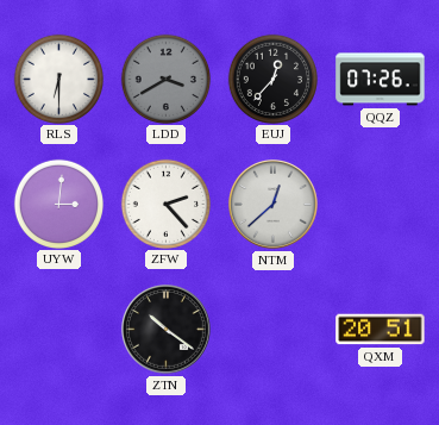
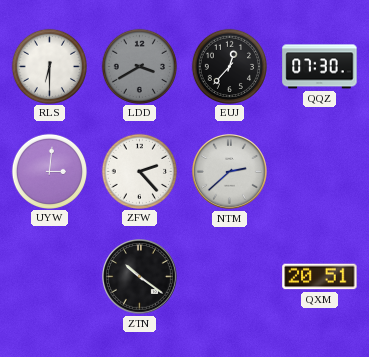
QQZ: 07:26 -> 07:30
NTM: 12:38 -> 2:38
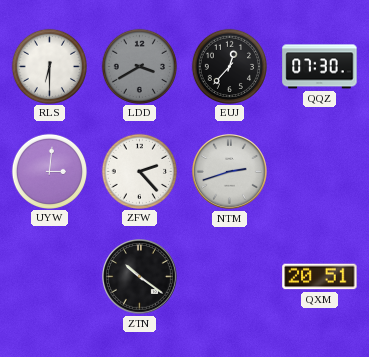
NTM: 2:38 -> 2:42
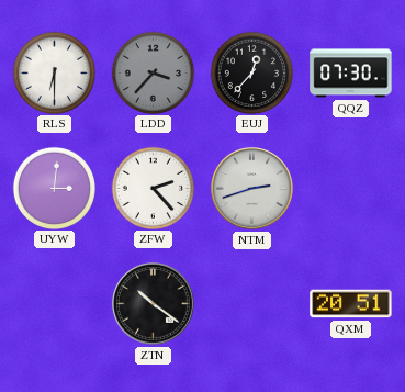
LDD: 3:40 -> 3:37
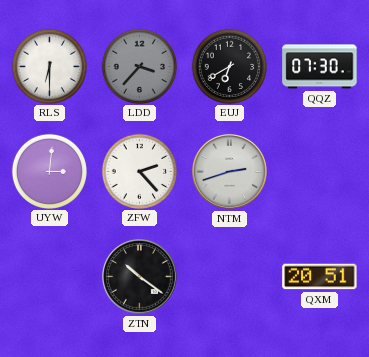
EUJ: 12:37 -> 6:40
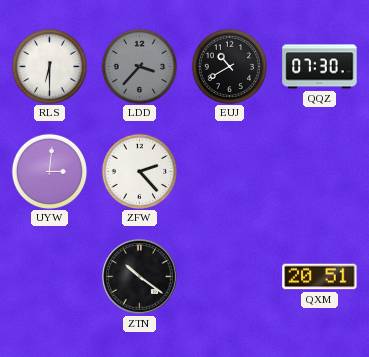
EUJ: 6:40 -> 10:40
NTM: 2:42 -> none
